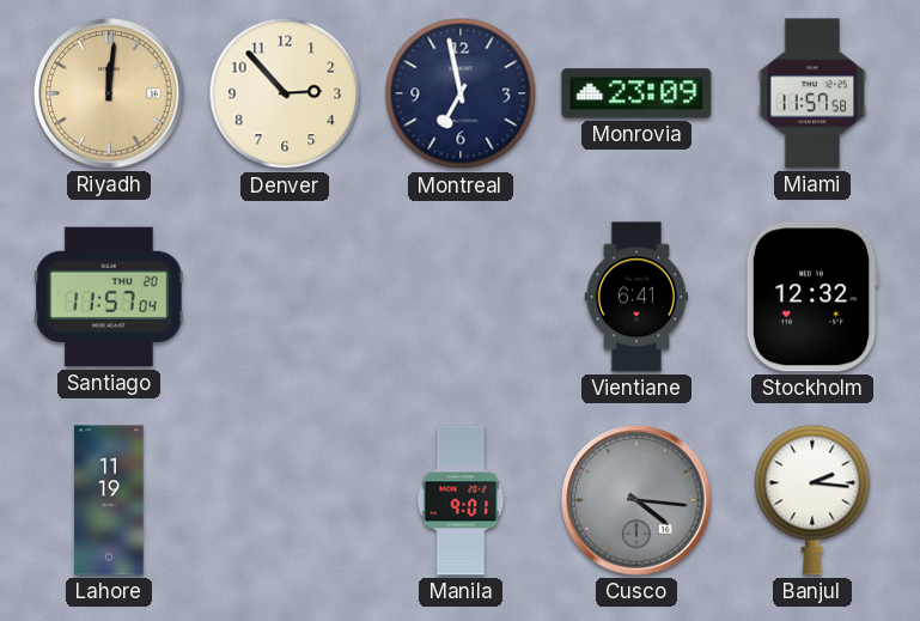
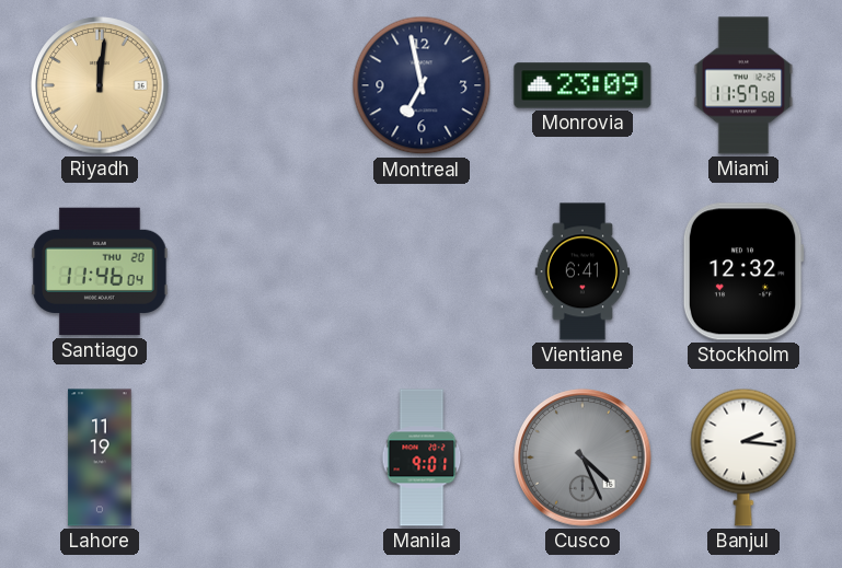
Denver: 2:53 -> none
Santiago: 11:57 -> 11:46
Cusco: 4:16 -> 4:26
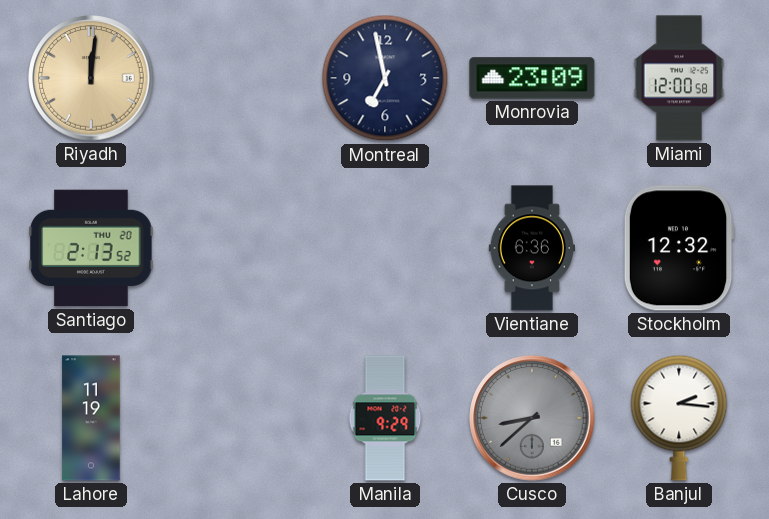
Miami: 11:57 -> 12:00
Santiago: 11:46 -> 2:13
Vientiane: 6:41 -> 6:36
Manila: 9:01 -> 9:29
Cusco: 4:26 -> 8:38
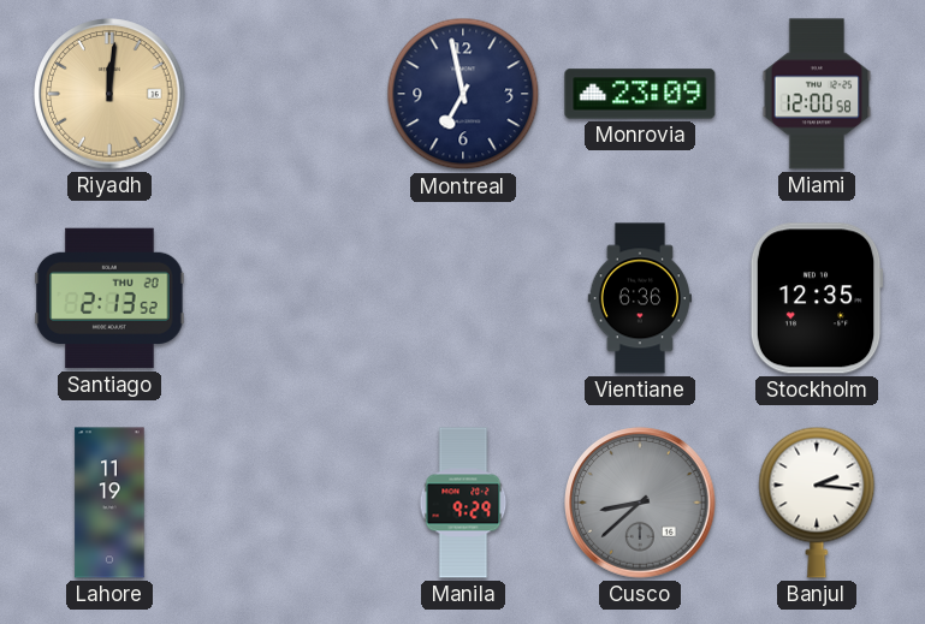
Stockholm: 12:32 -> 12:35
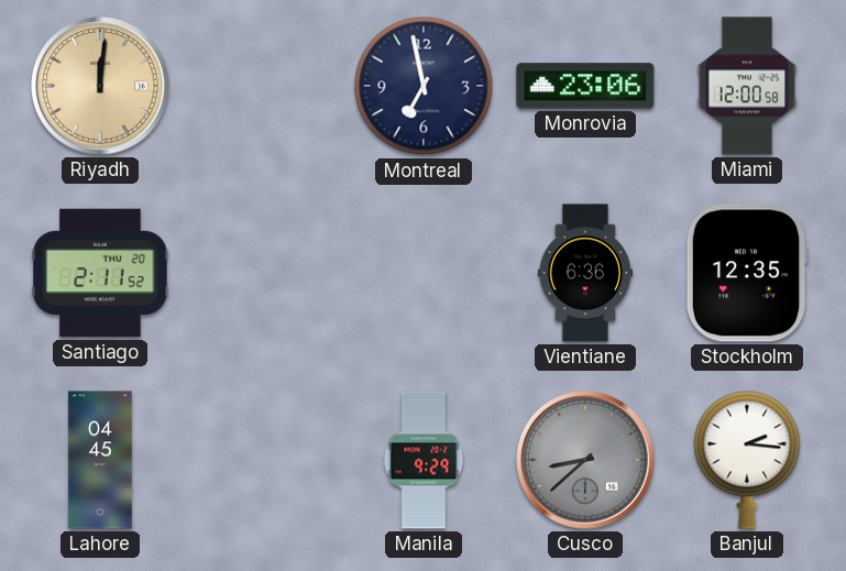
Monrovia: 23:09 -> 23:06
Santiago: 2:13 -> 2:11
Lahore: 11:19 -> 04:45
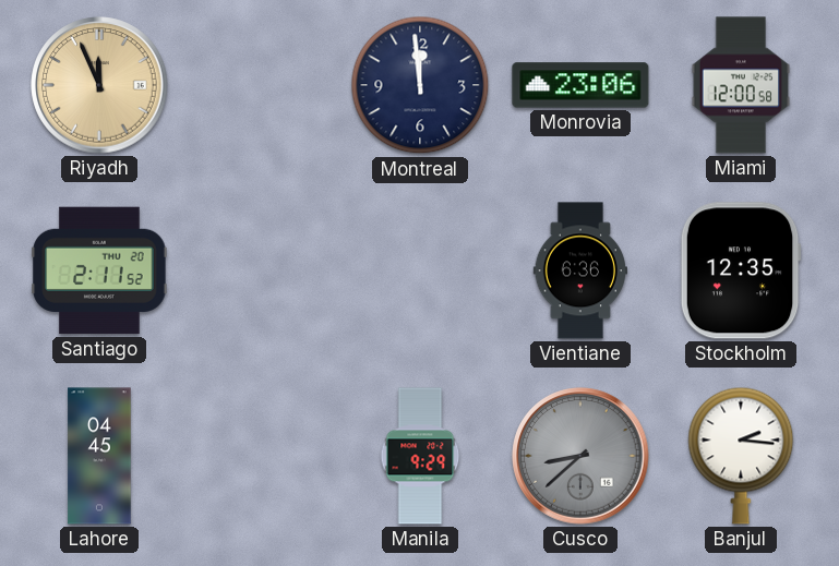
Riyadh: 12:01 -> 11:56
Montreal: 6:58 -> 11:59
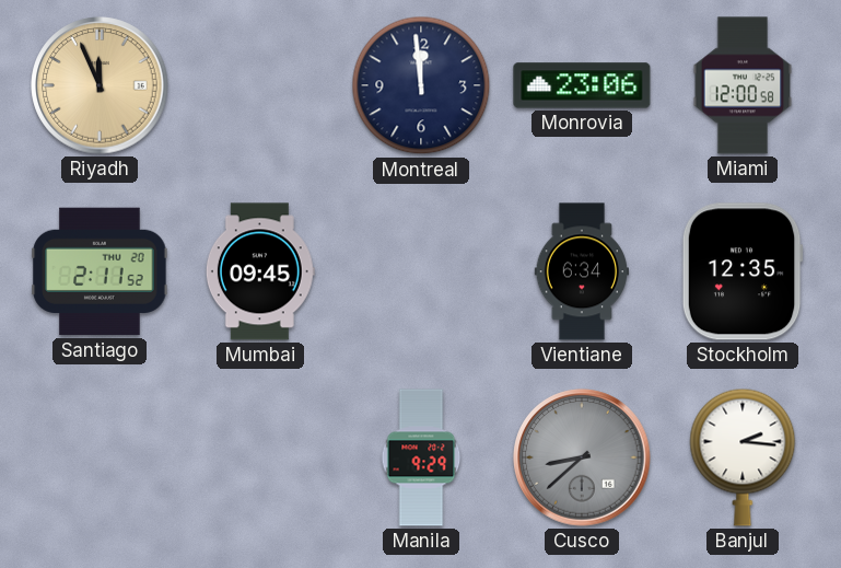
Mumbai: none -> 09:45
Vientiane: 6:36 -> 6:34
Lahore: 04:45 -> none
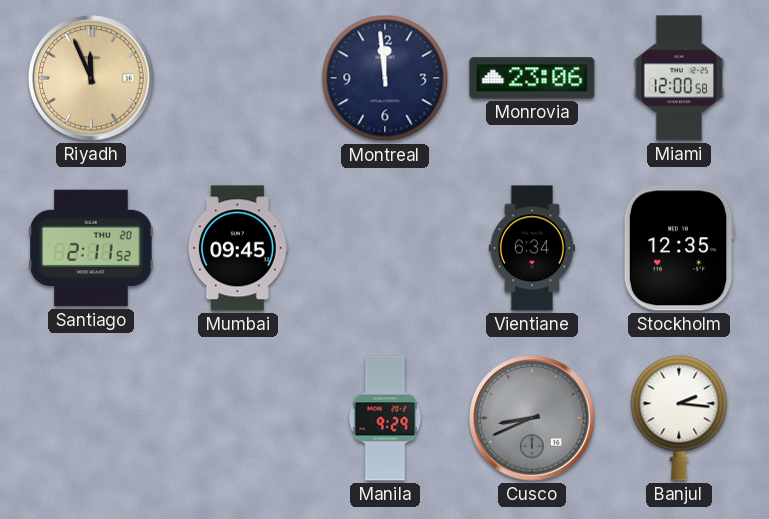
Cusco: 8:38 -> 8:41
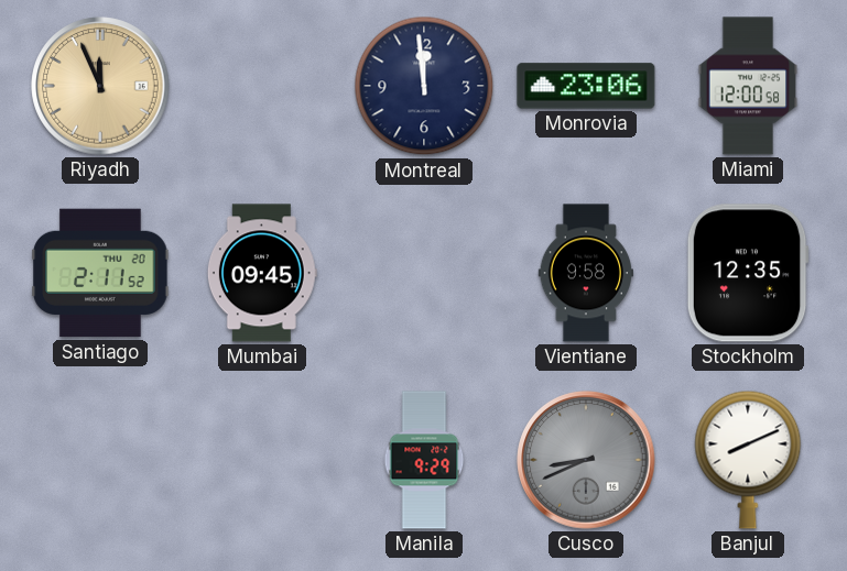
Vientiane: 6:34 -> 9:58
Banjul: 2:16 -> 8:11
